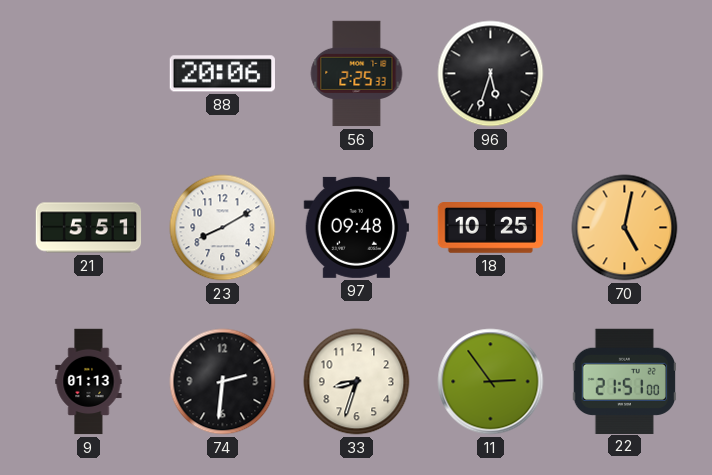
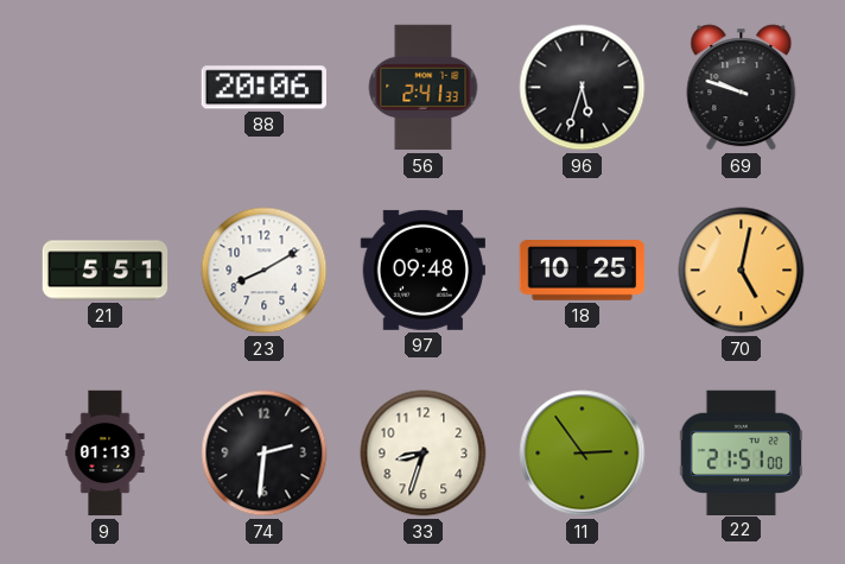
56: 2:25 -> 2:41
69: none -> 9:48
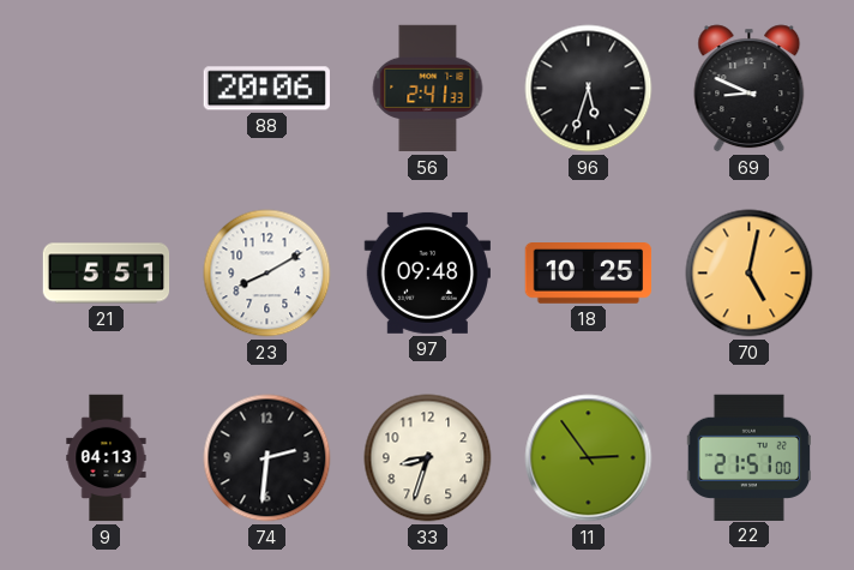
69: 9:48 -> 8:49
9: 01:13 -> 04:13
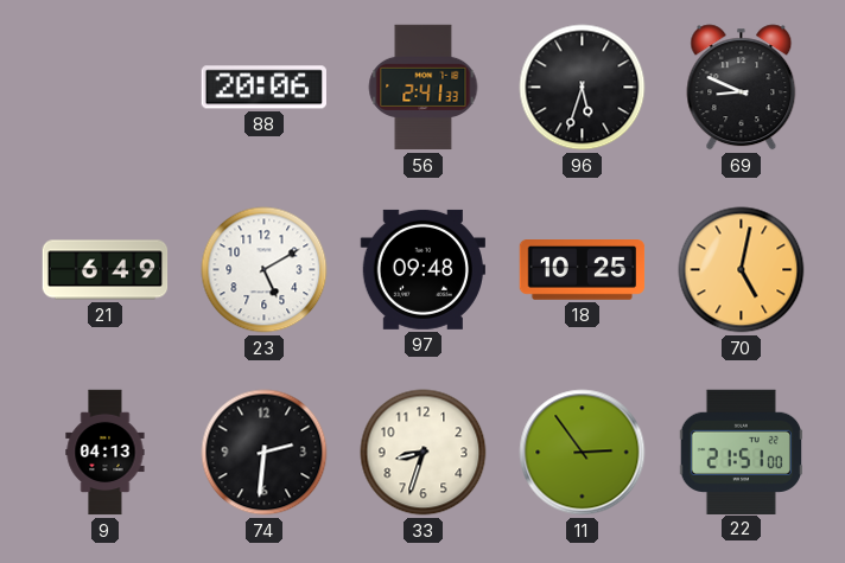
21: 5:51 -> 6:49
23: 8:10 -> 5:10
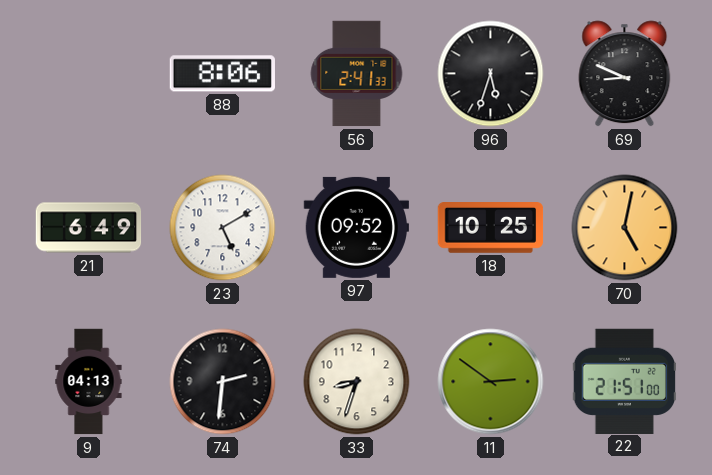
88: 20:06 -> 8:06
97: 09:48 -> 09:52
11: 2:54 -> 2:51
